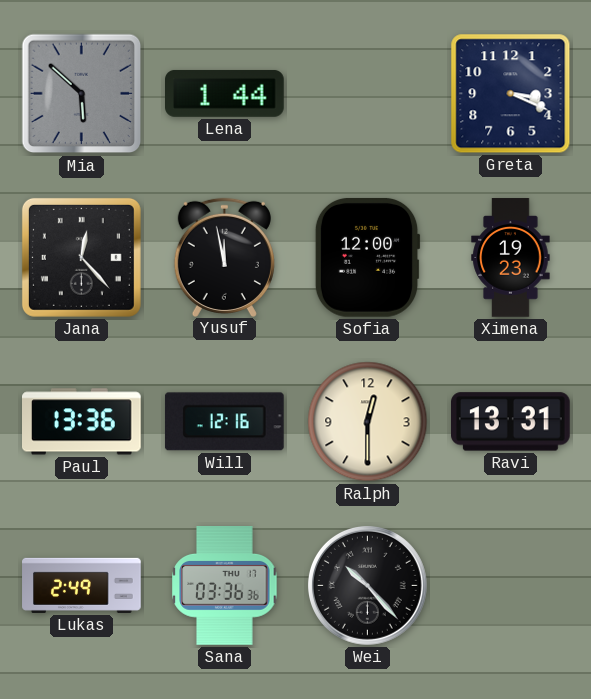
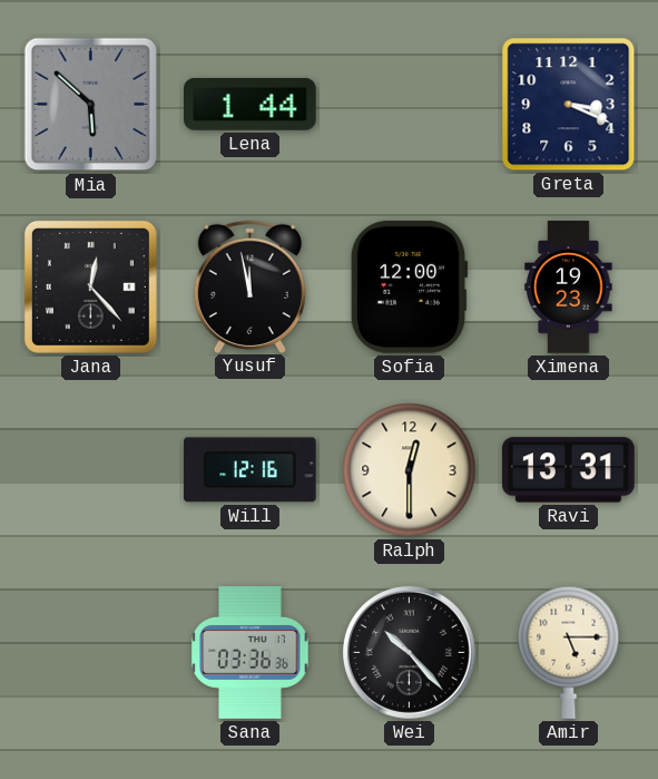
Paul: 13:36 -> none
Lukas: 2:49 -> none
Amir: none -> 5:15
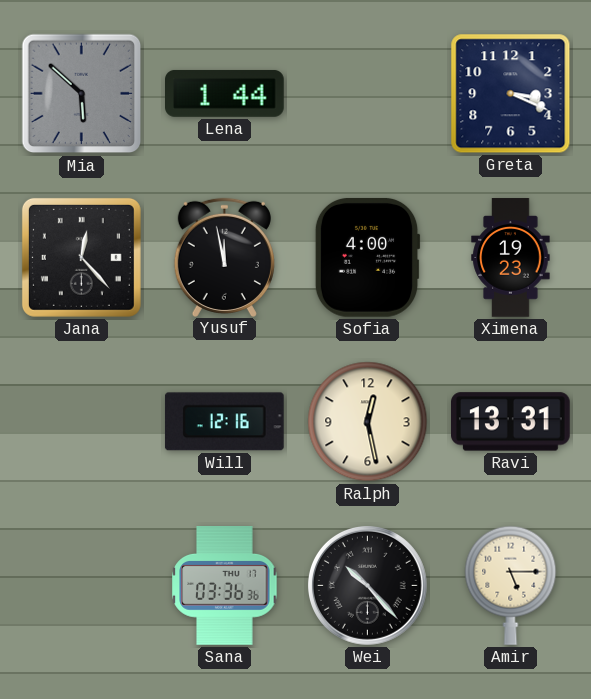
Sofia: 12:00 -> 4:00
Ralph: 12:30 -> 12:28
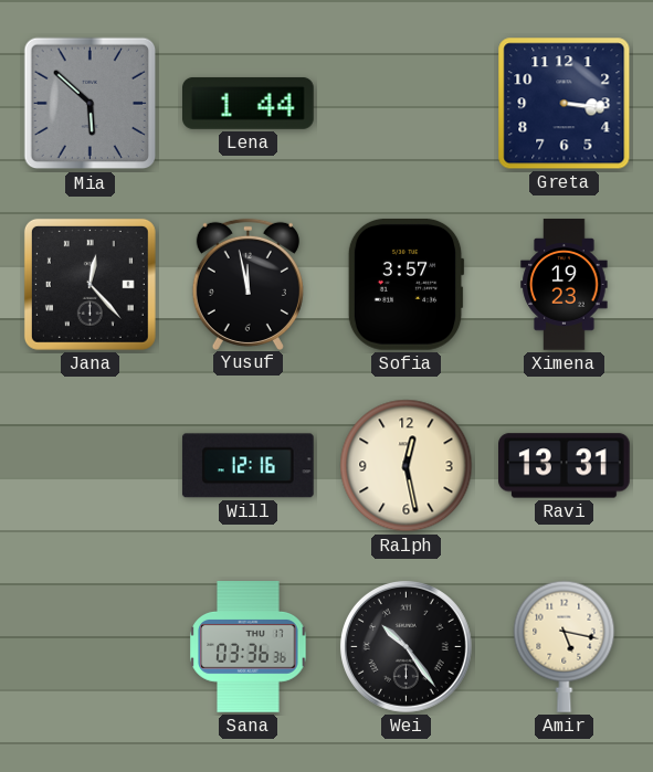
Greta: 3:19 -> 3:16
Sofia: 4:00 -> 3:57
Wei: 10:23 -> 10:24
Amir: 5:15 -> 5:17
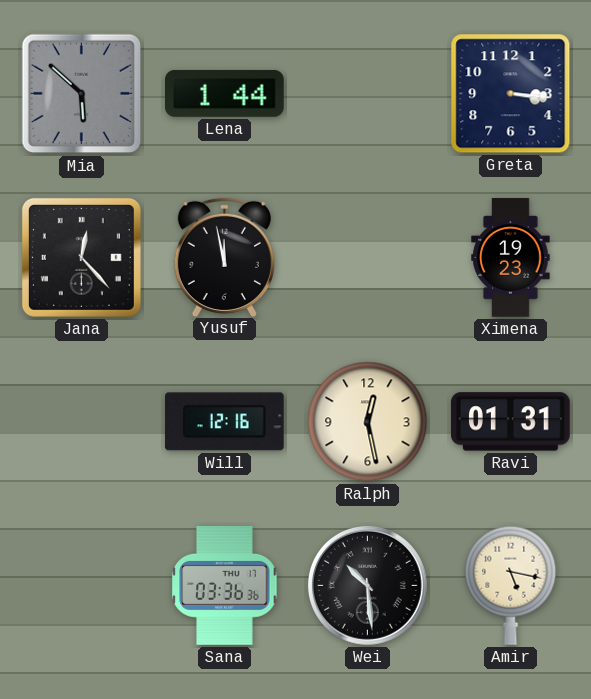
Sofia: 3:57 -> none
Ravi: 13:31 -> 01:31
Wei: 10:24 -> 10:29
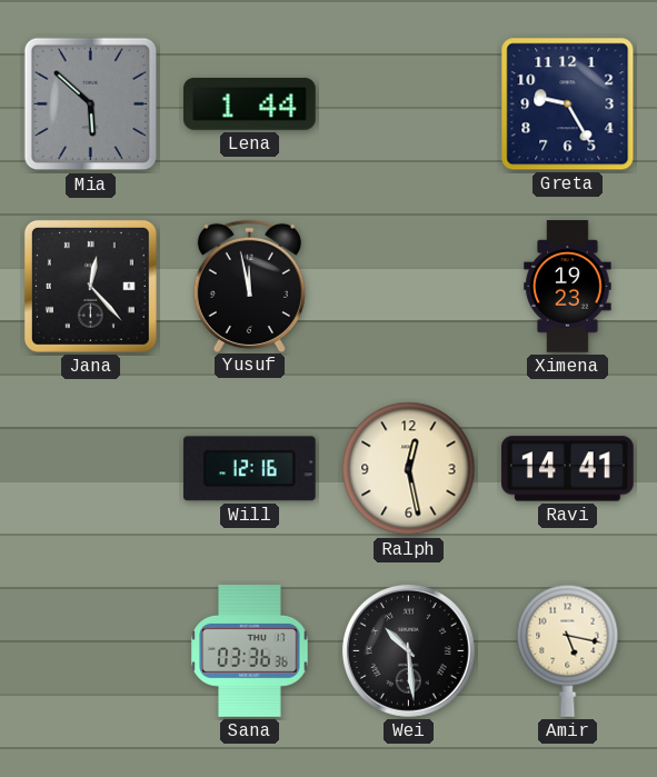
Greta: 3:16 -> 9:25
Ravi: 01:31 -> 14:41
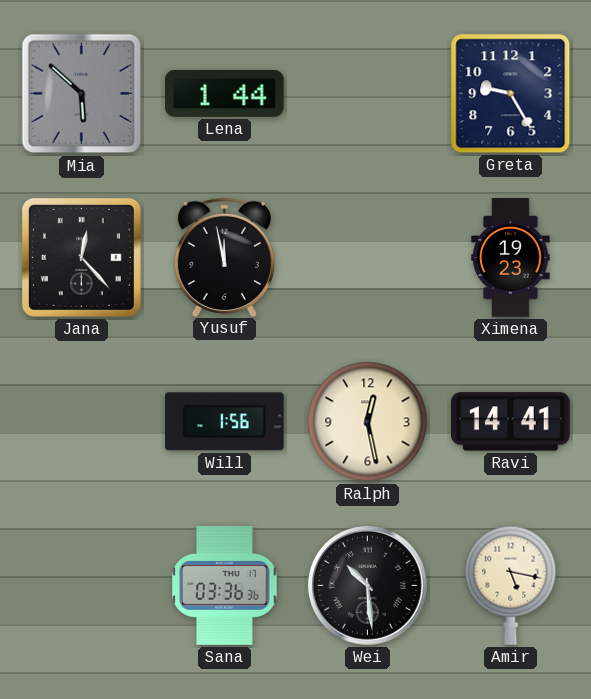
Will: 12:16 -> 1:56
